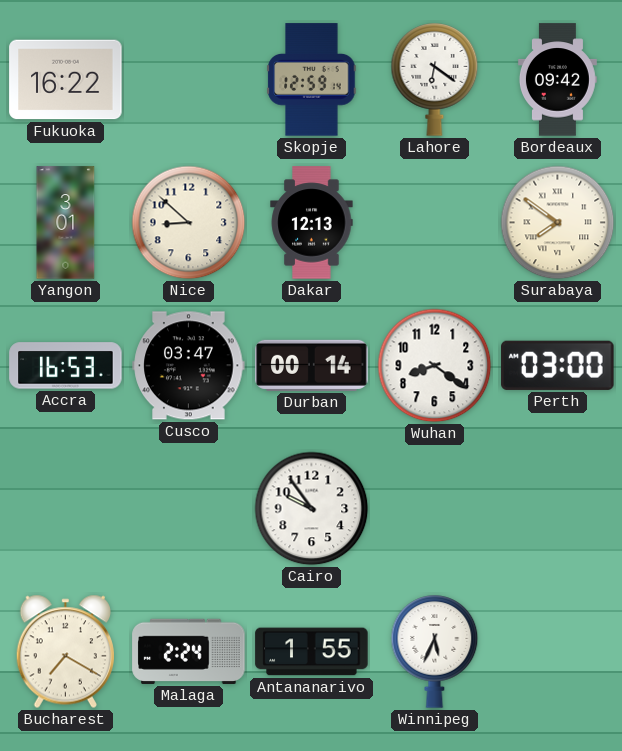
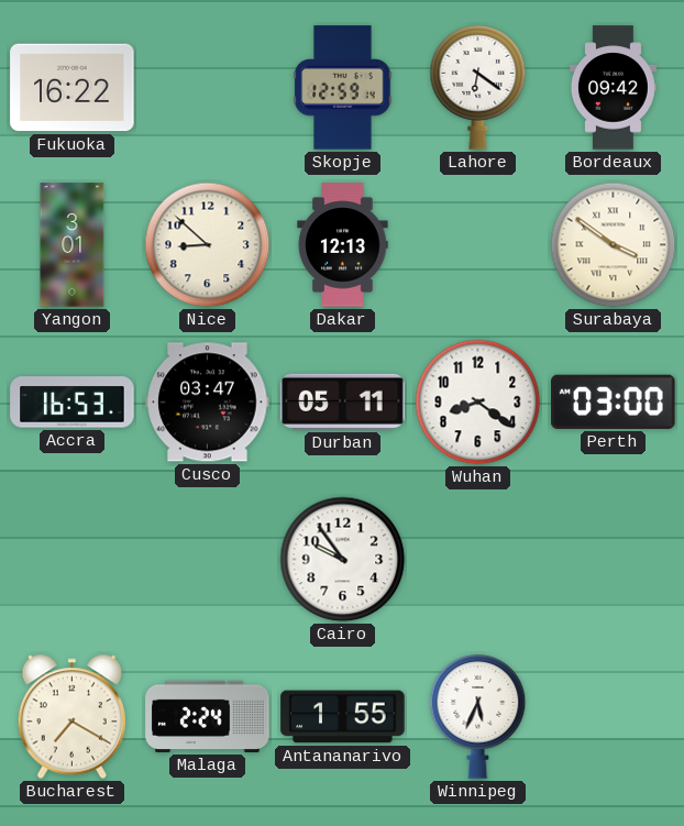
Surabaya: 7:51 -> 3:51
Durban: 00:14 -> 05:11
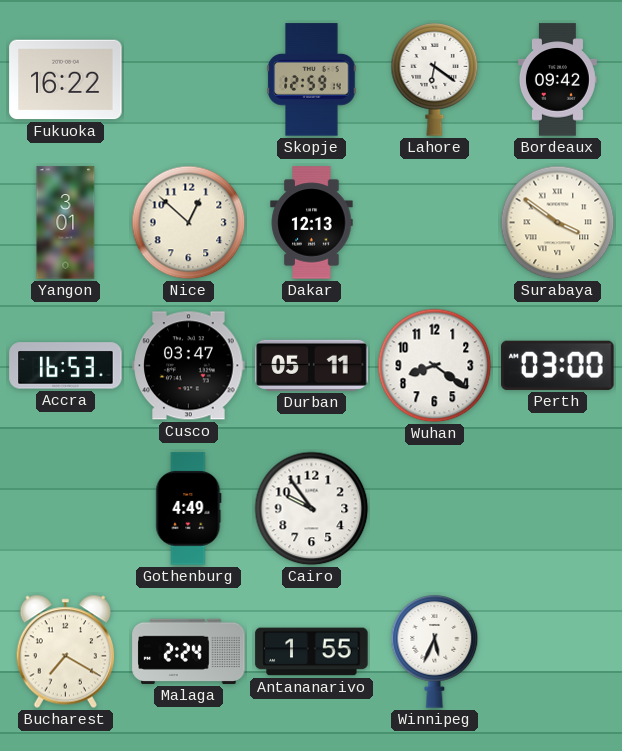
Nice: 8:52 -> 12:52
Gothenburg: none -> 4:49
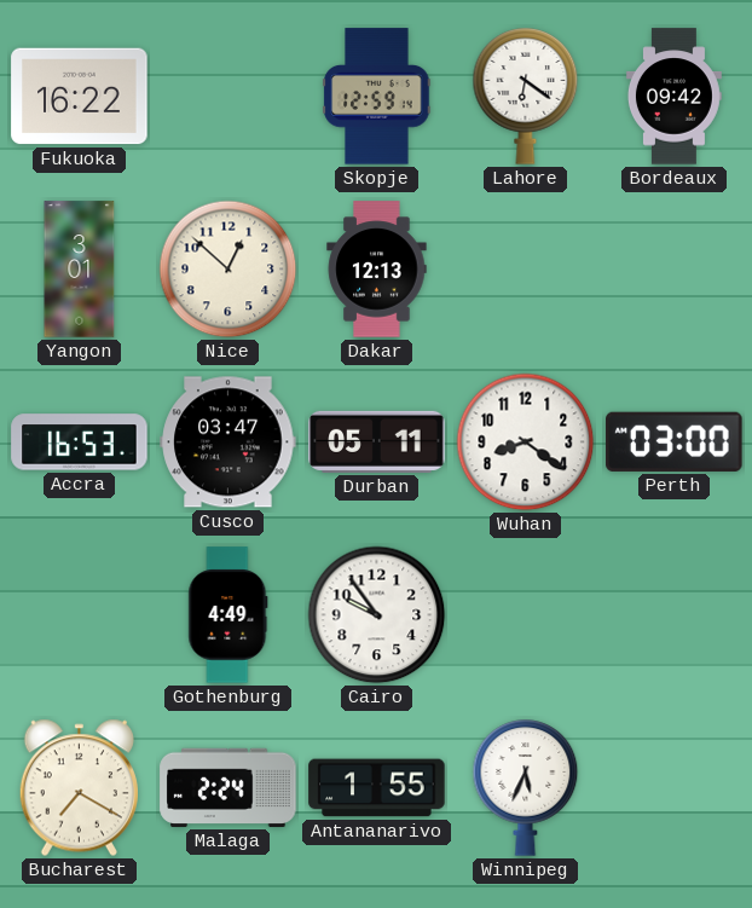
Surabaya: 3:51 -> none
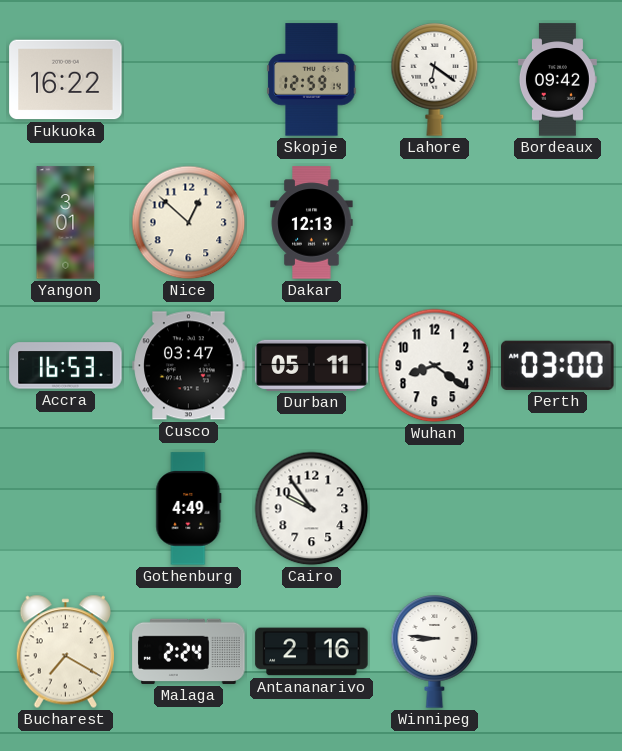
Antananarivo: 1:55 -> 2:16
Winnipeg: 5:34 -> 8:46
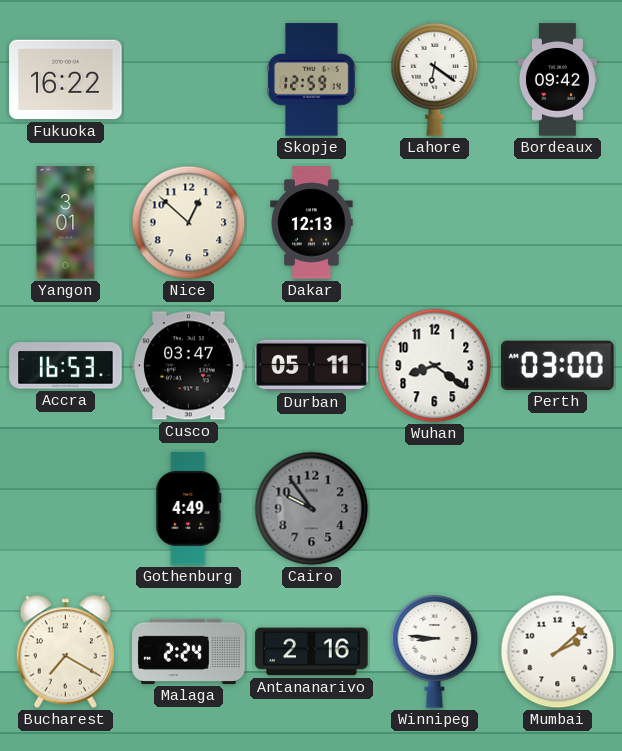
Cairo dial: white -> grey
Mumbai: none -> 2:08
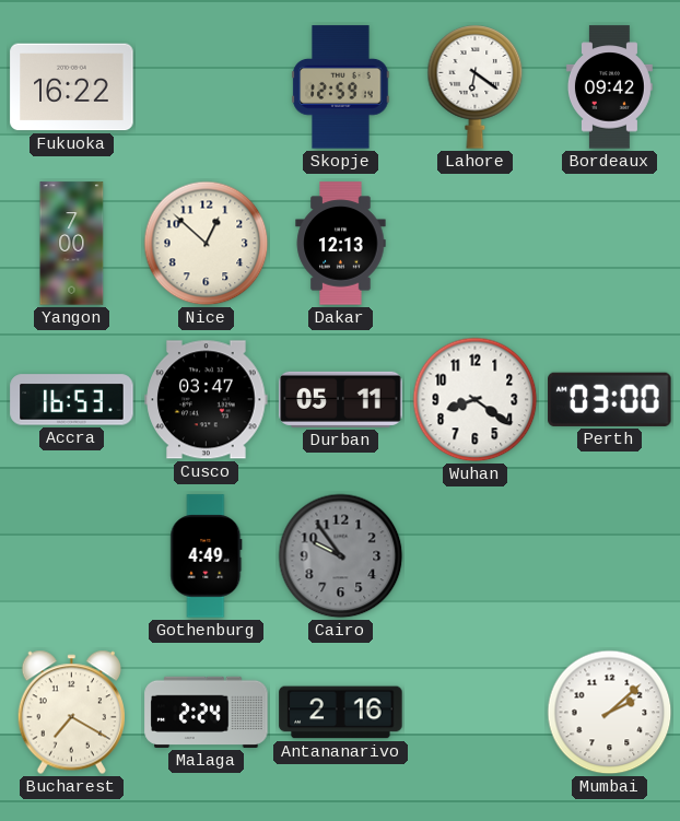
Yangon: 3:01 -> 7:00
Winnipeg: 8:46 -> none
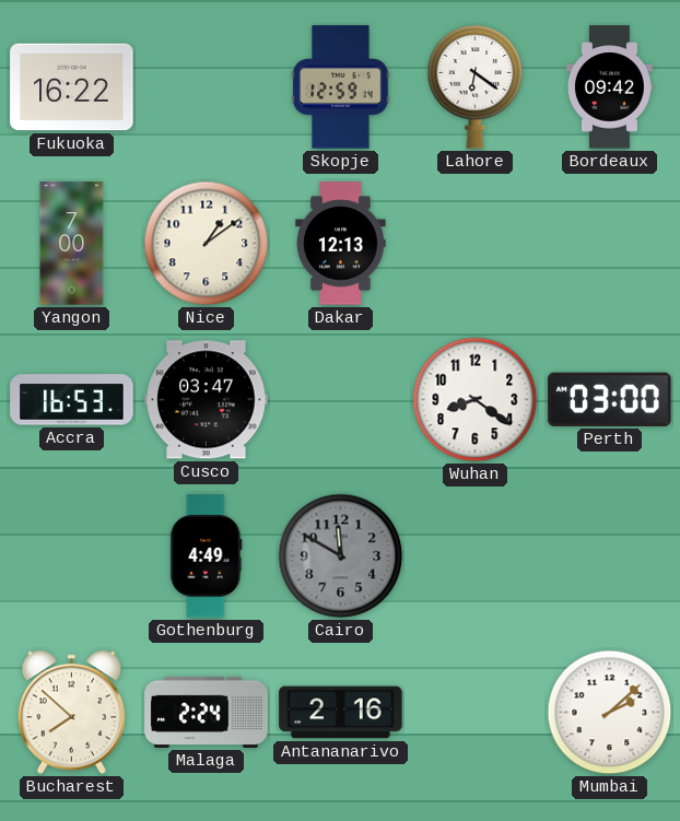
Nice: 12:52 -> 1:09
Durban: 05:11 -> none
Cairo: 9:54 -> 11:50
Bucharest: 7:20 -> 7:52
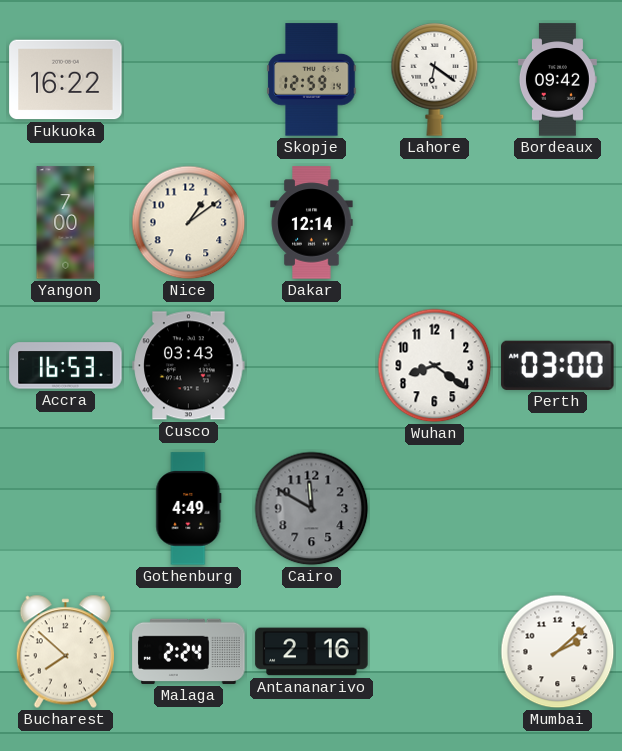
Dakar: 12:13 -> 12:14
Cusco: 03:47 -> 03:43
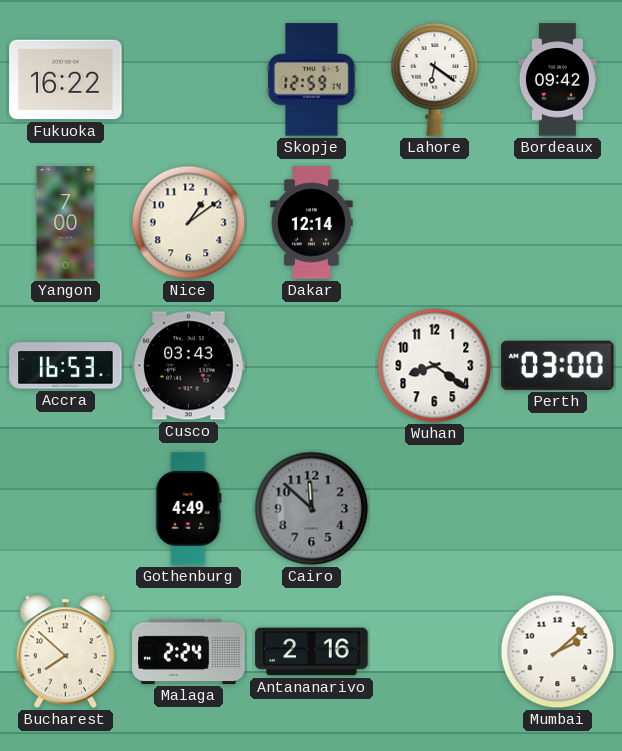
Cairo: 11:50 -> 11:52
